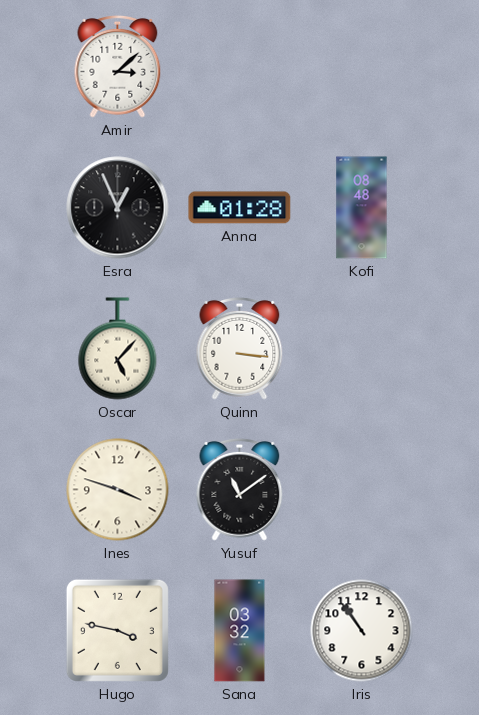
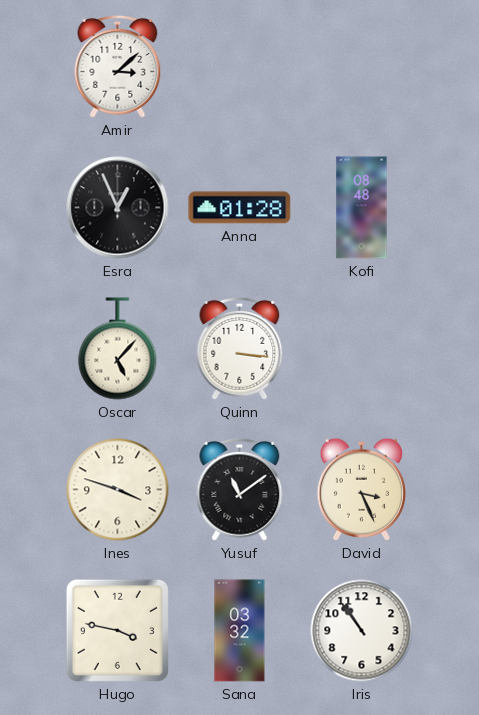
David: none -> 3:26
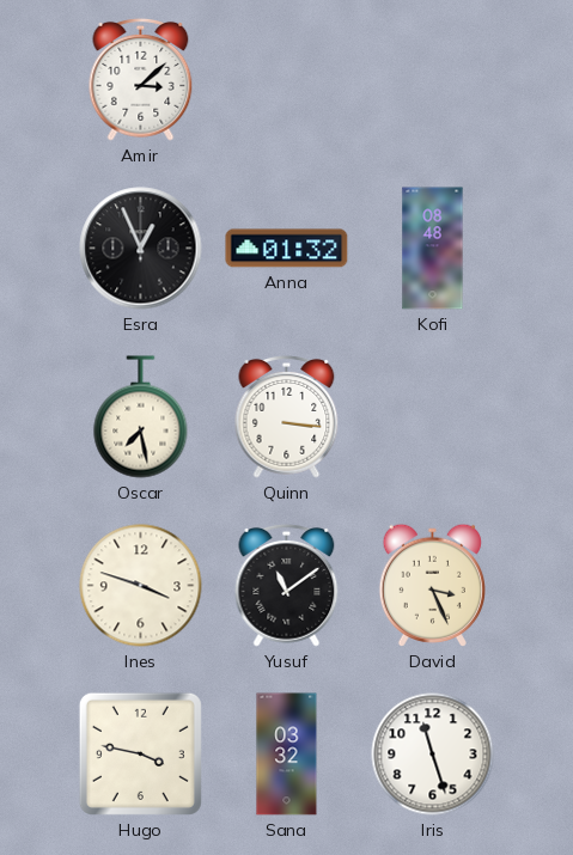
Anna: 01:28 -> 01:32
Oscar: 5:07 -> 7:28
Iris: 10:54 -> 11:27
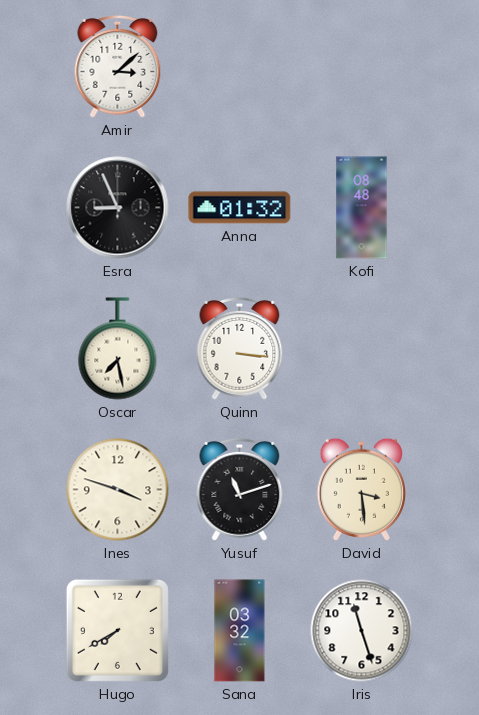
Esra: 12:56 -> 8:56
Yusuf: 11:09 -> 11:12
David: 3:26 -> 3:29
Hugo: 3:47 -> 7:40
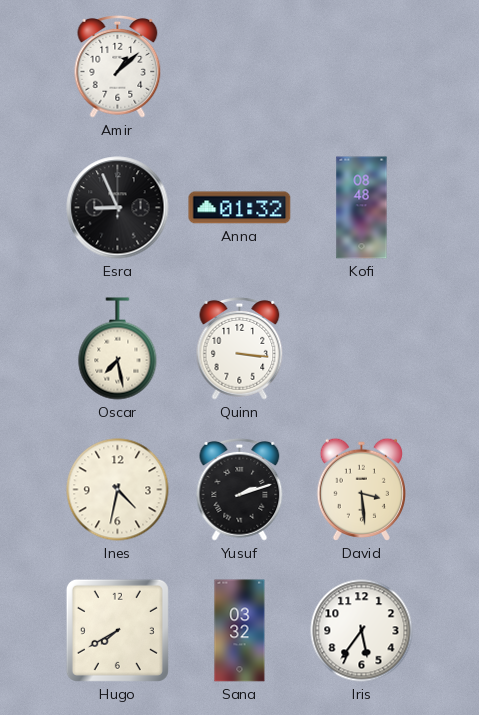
Amir: 3:08 -> 1:08
Ines: 3:48 -> 4:32
Yusuf: 11:12 -> 2:12
Iris: 11:27 -> 5:36
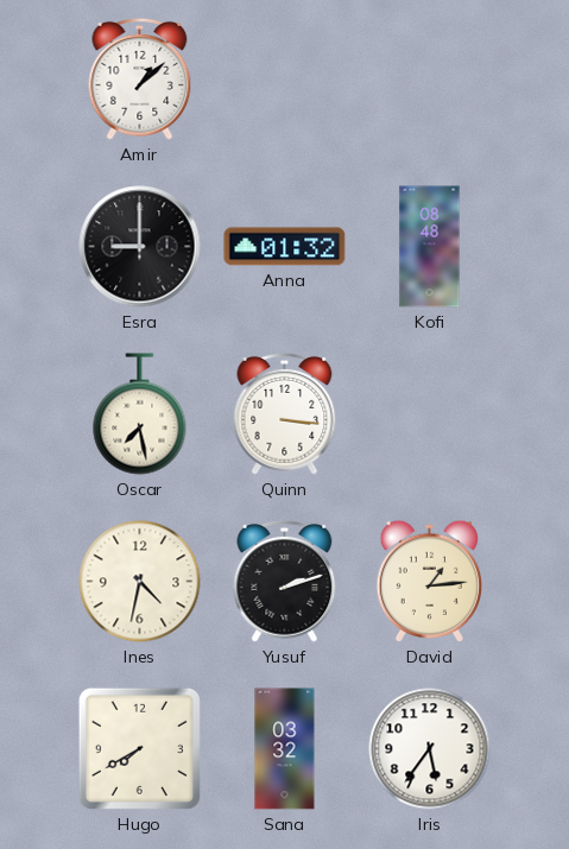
Esra: 8:56 -> 9:00
David: 3:29 -> 1:14
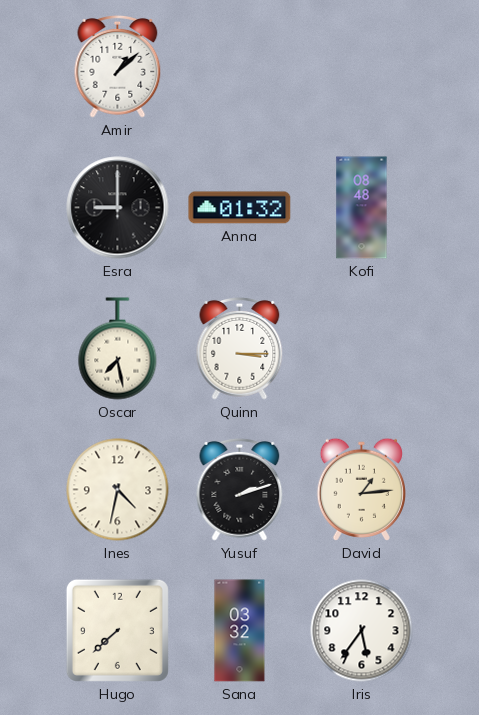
Quinn: 3:16 -> 3:15
Hugo: 7:40 -> 7:38
